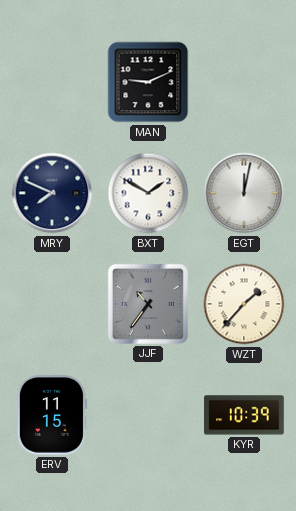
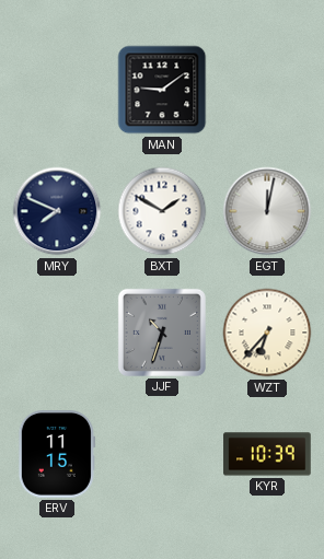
MAN: 9:11 -> 9:09
JJF: 10:36 -> 10:33
WZT: 1:37 -> 6:37
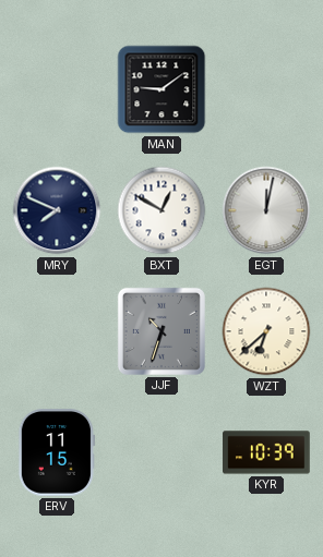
BXT: 1:50 -> 12:50
WZT: 6:37 -> 6:38
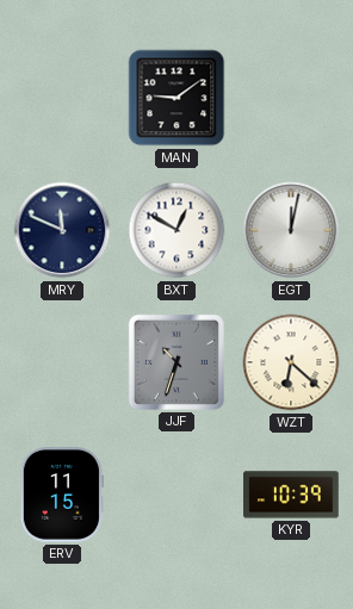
MRY: 7:49 -> 11:49
WZT: 6:38 -> 6:22
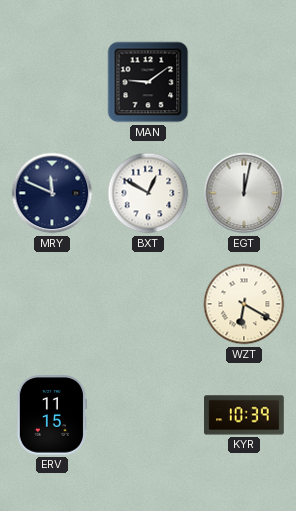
JJF: 10:33 -> none
WZT: 6:22 -> 6:20
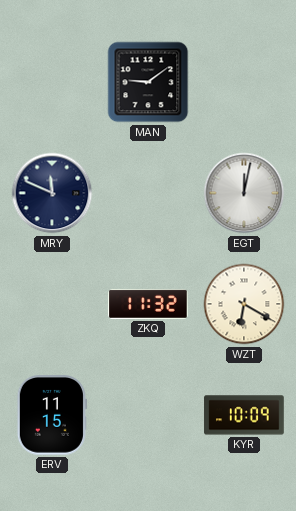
BXT: 12:50 -> none
ZKQ: none -> 11:32
KYR: 10:39 -> 10:09
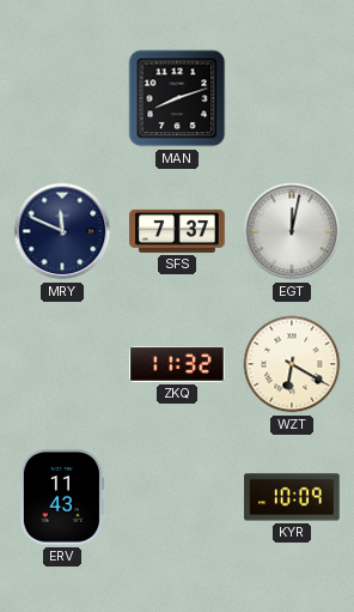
MAN: 9:09 -> 8:12
SFS: none -> 7:37
ERV: 11:15 -> 11:43
